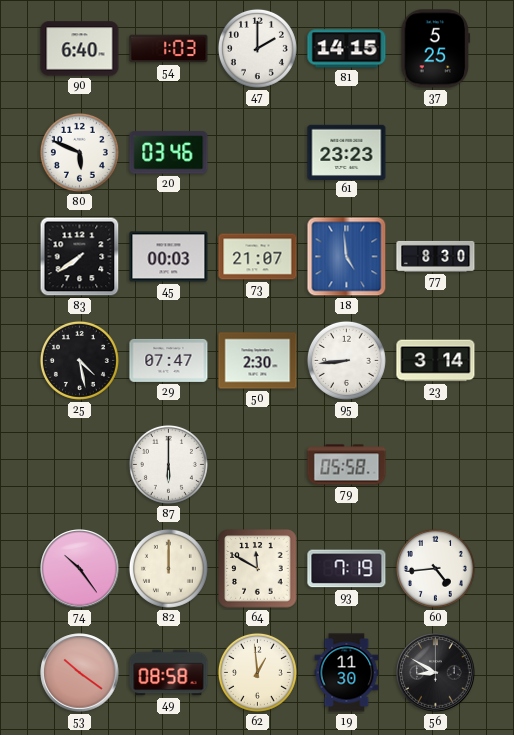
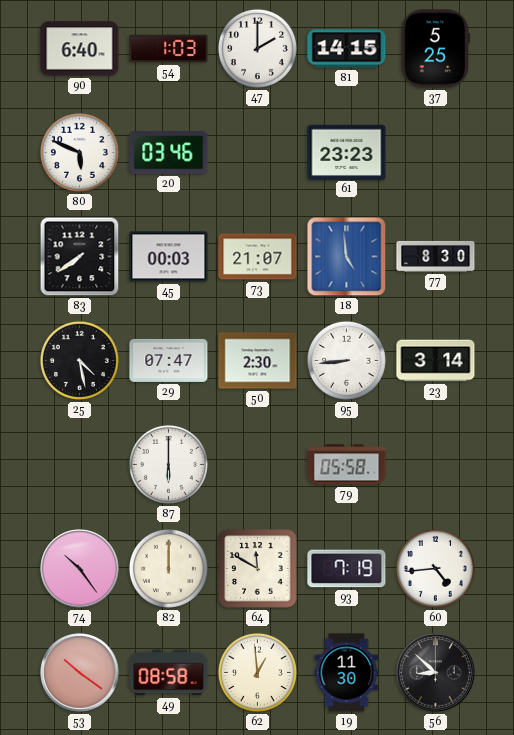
56: 8:50 -> 8:52
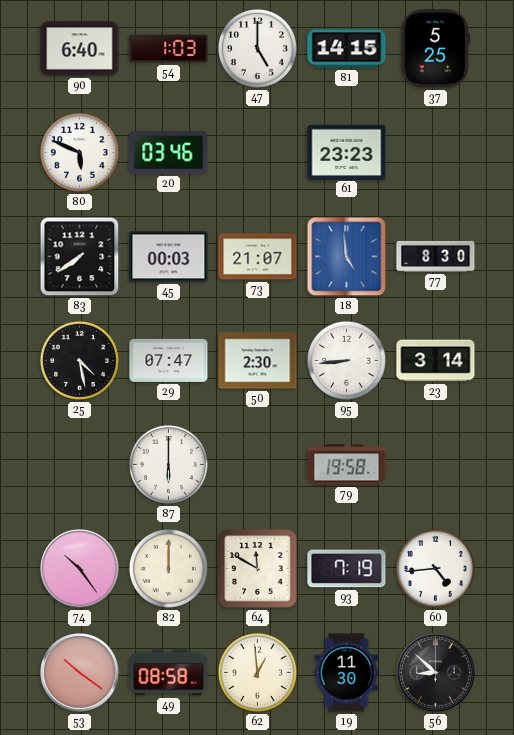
47: 2:00 -> 5:00
79: 05:58 -> 19:58
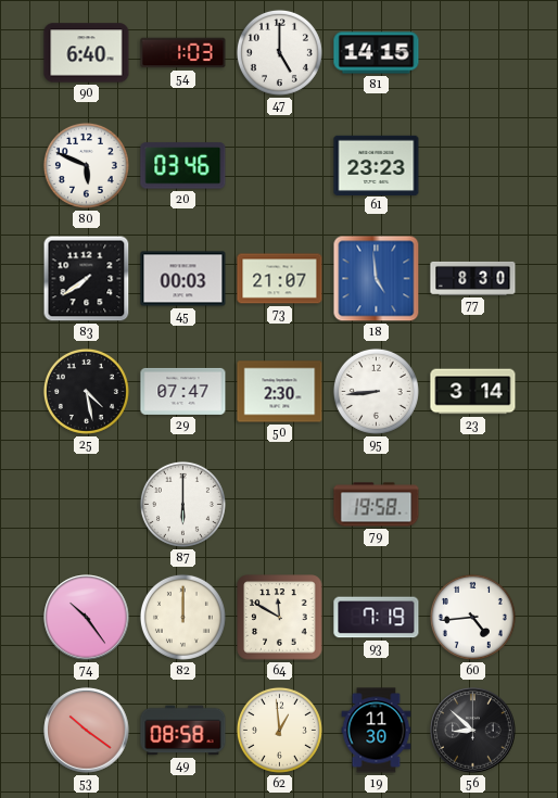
37: 5:25 -> none
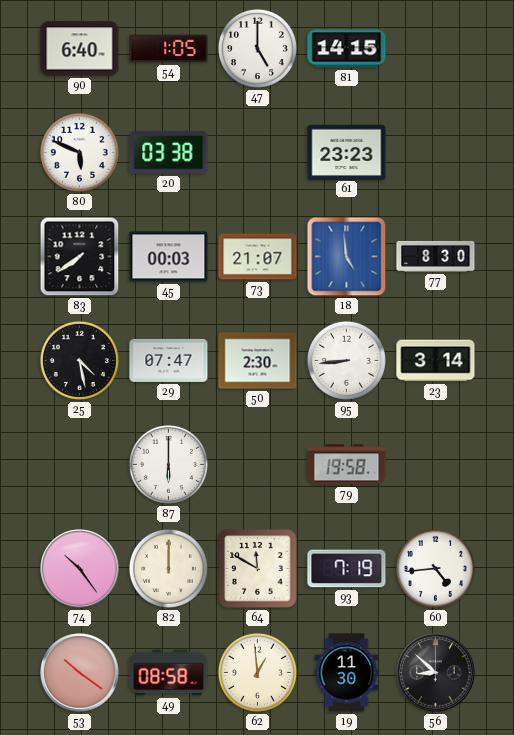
54: 1:03 -> 1:05
20: 03:46 -> 03:38
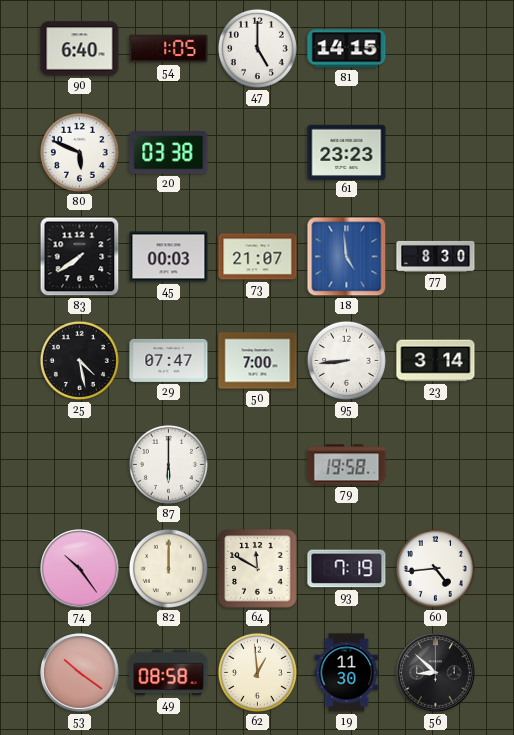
50: 2:30 -> 7:00
